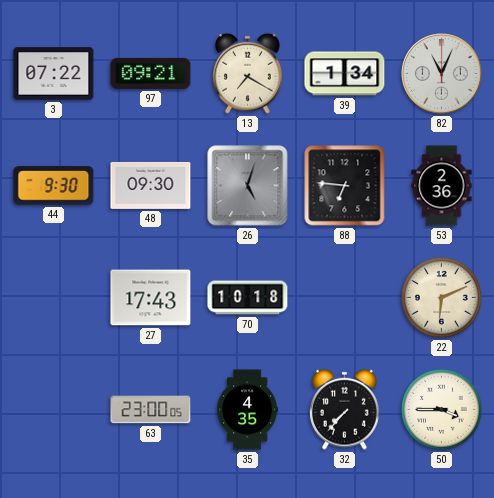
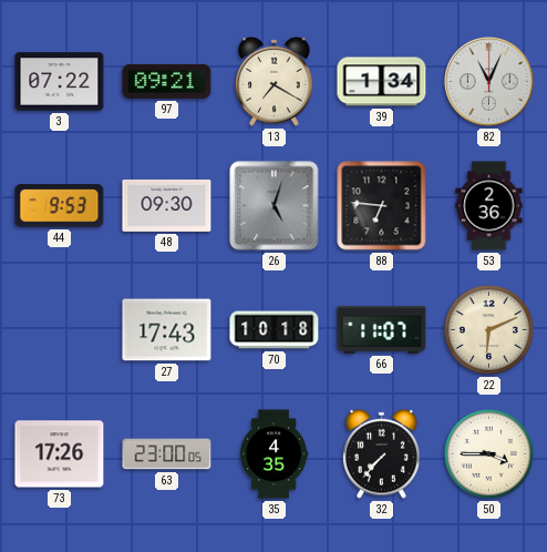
44: 9:30 -> 9:53
66: none -> 11:07
73: none -> 17:26
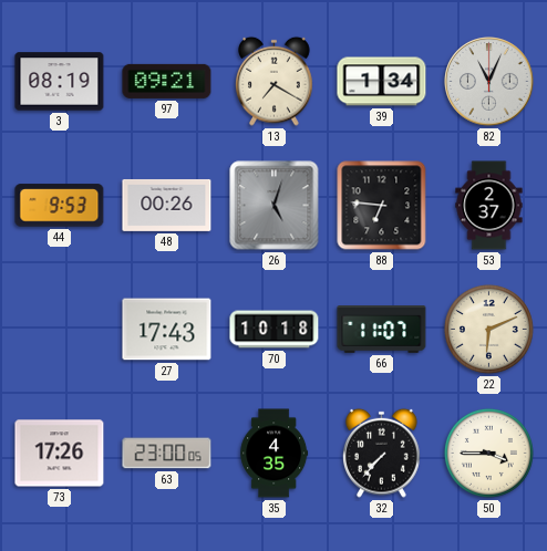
3: 07:22 -> 08:19
48: 09:30 -> 00:26
53: 2:36 -> 2:37
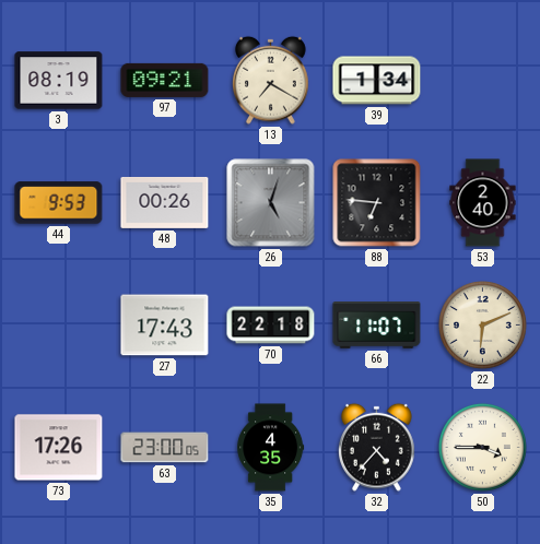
82: 11:04 -> none
53: 2:37 -> 2:40
70: 10:18 -> 22:18
32: 7:37 -> 4:37
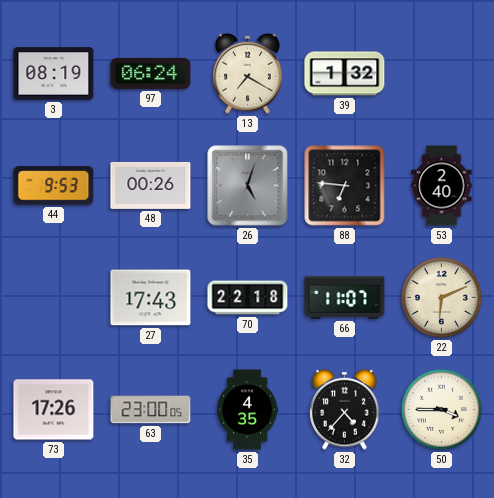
97: 09:21 -> 06:24
39: 1:34 -> 1:32
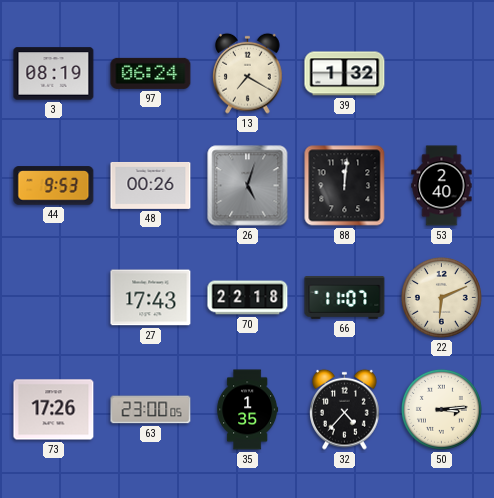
88: 6:46 -> 12:01
35: 4:35 -> 1:35
50: 3:45 -> 3:14
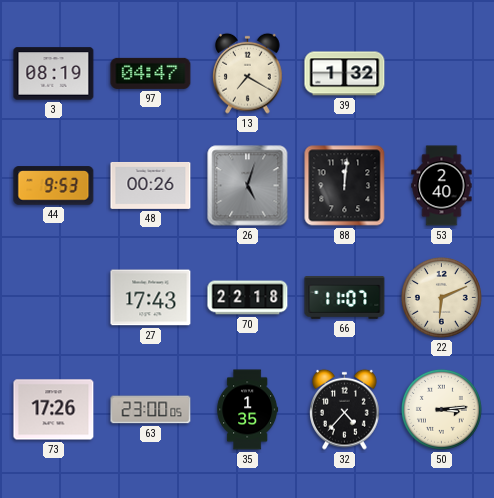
97: 06:24 -> 04:47
